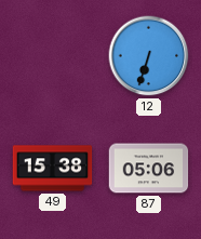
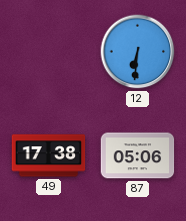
12: 6:33 -> 6:31
49: 15:38 -> 17:38
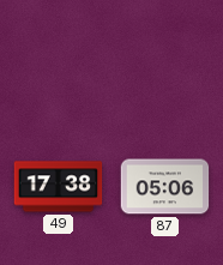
12: 6:31 -> none
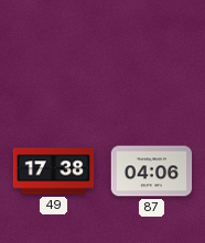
87: 05:06 -> 04:06
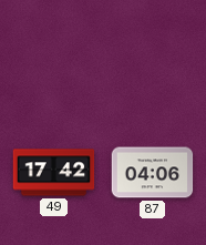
49: 17:38 -> 17:42
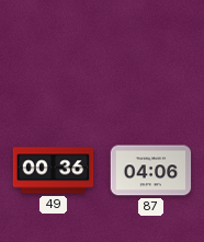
49: 17:42 -> 00:36
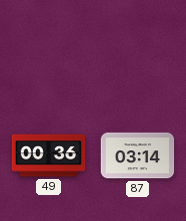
87: 04:06 -> 03:14
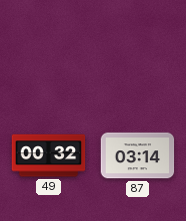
49: 00:36 -> 00:32
